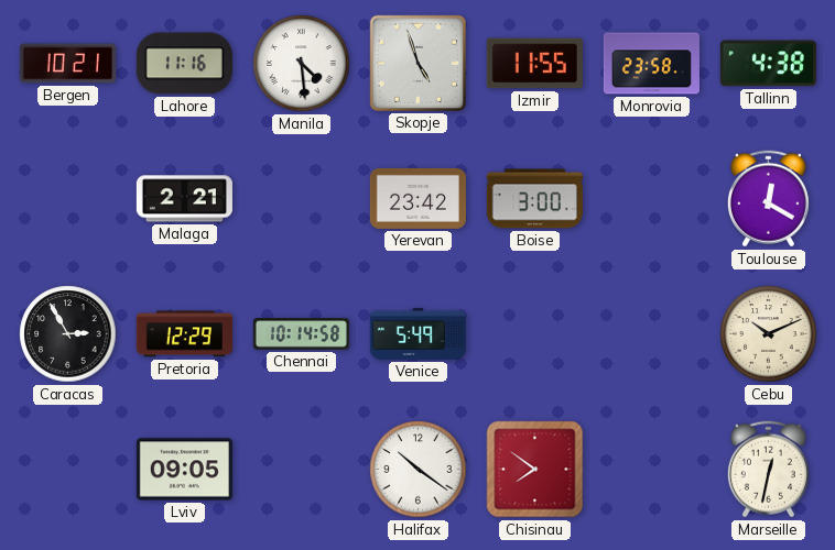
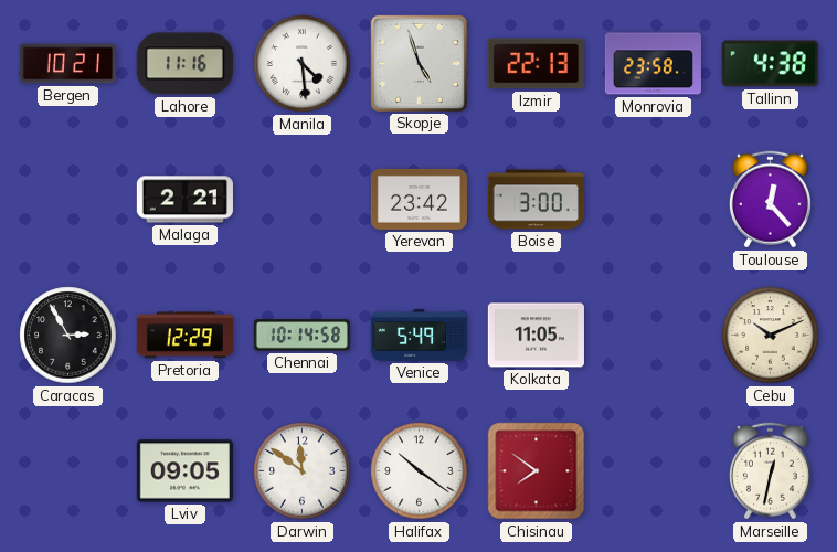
Izmir: 11:55 -> 22:13
Toulouse: 12:20 -> 12:23
Kolkata: none -> 11:05
Darwin: none -> 11:51
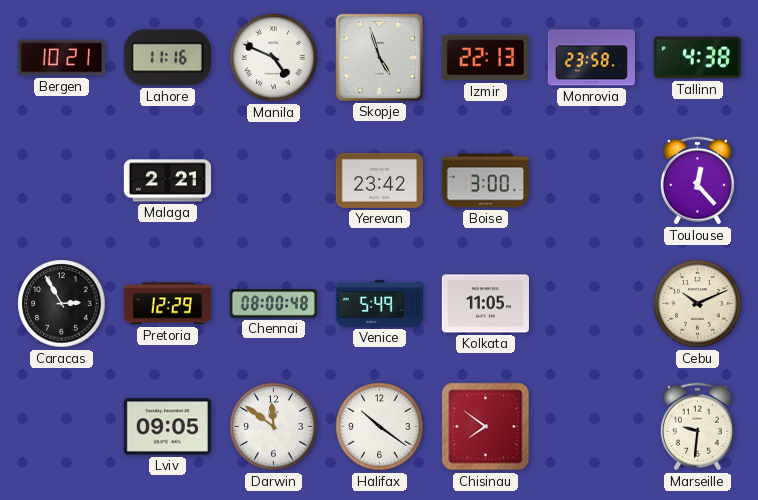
Manila: 4:29 -> 4:49
Chennai: 10:14 -> 08:00
Marseille: 12:32 -> 9:31
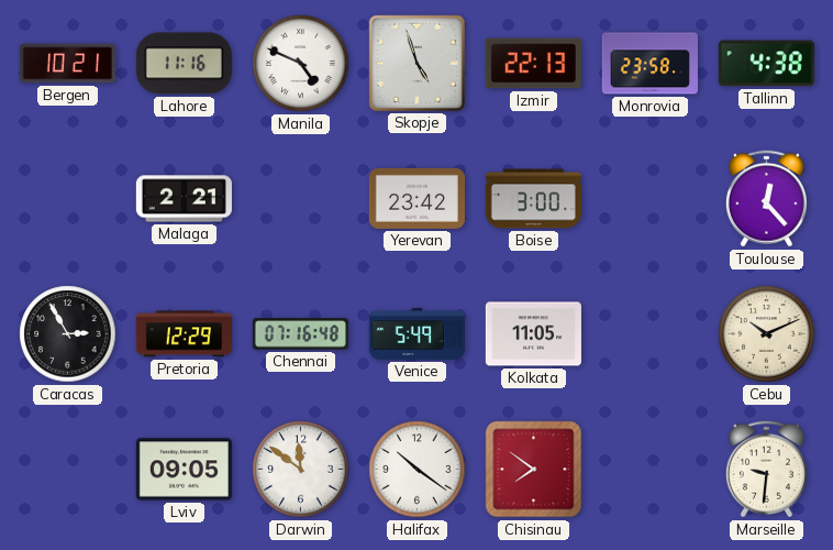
Chennai: 08:00 -> 07:16
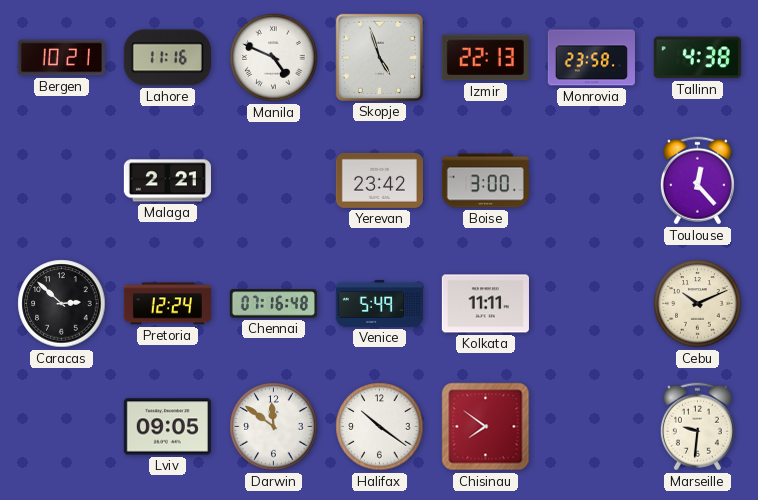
Caracas: 2:55 -> 2:52
Pretoria: 12:29 -> 12:24
Kolkata: 11:05 -> 11:11
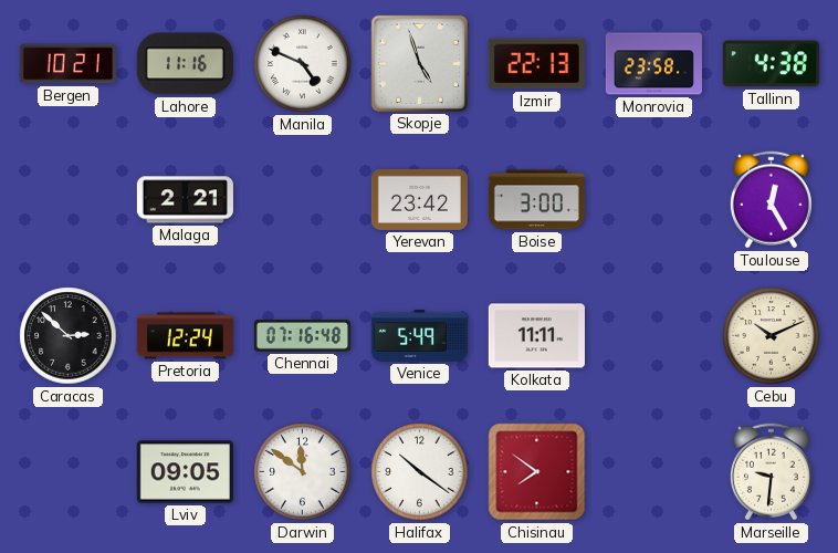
Toulouse: 12:23 -> 12:25
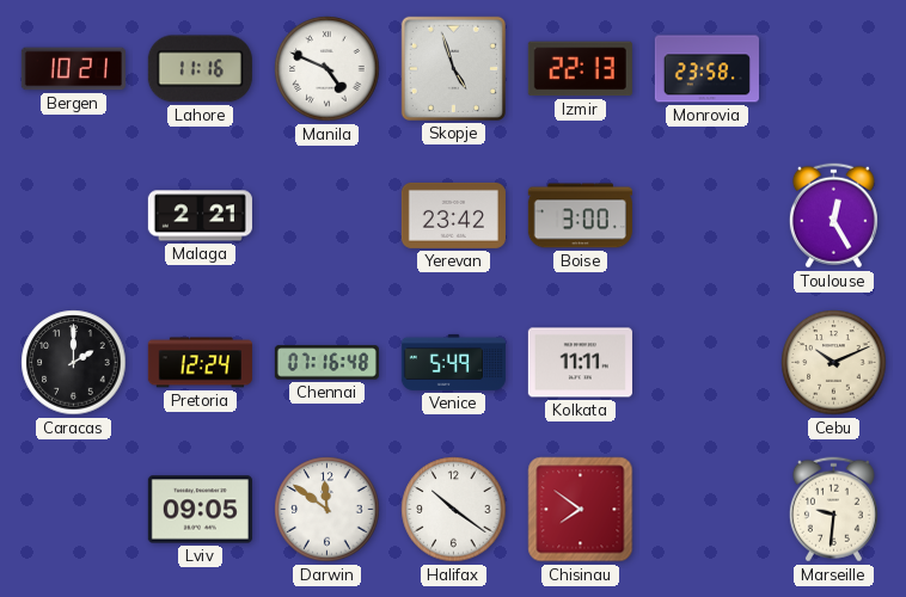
Tallinn: 4:38 -> none
Caracas: 2:52 -> 2:00
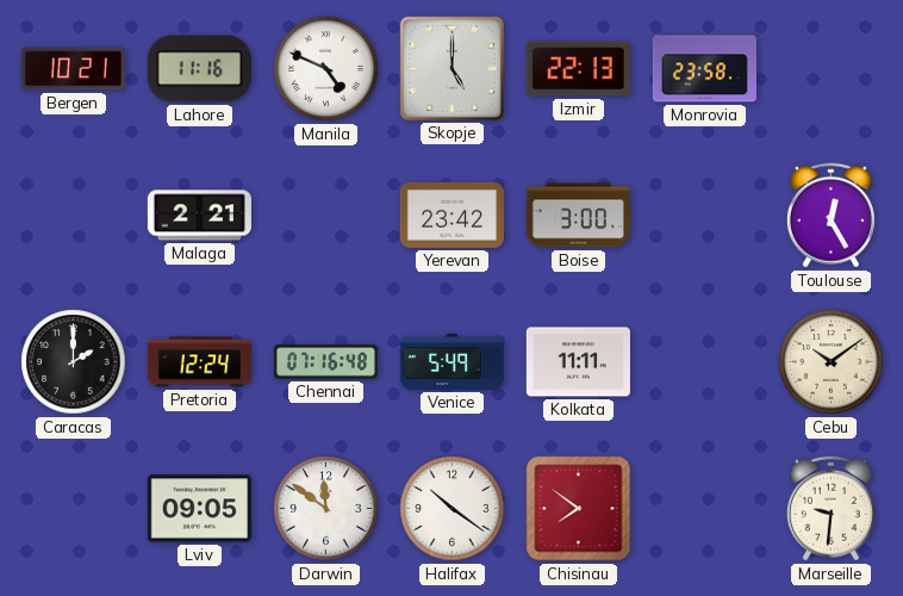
Skopje: 4:57 -> 5:00
Cebu: 10:11 -> 10:09
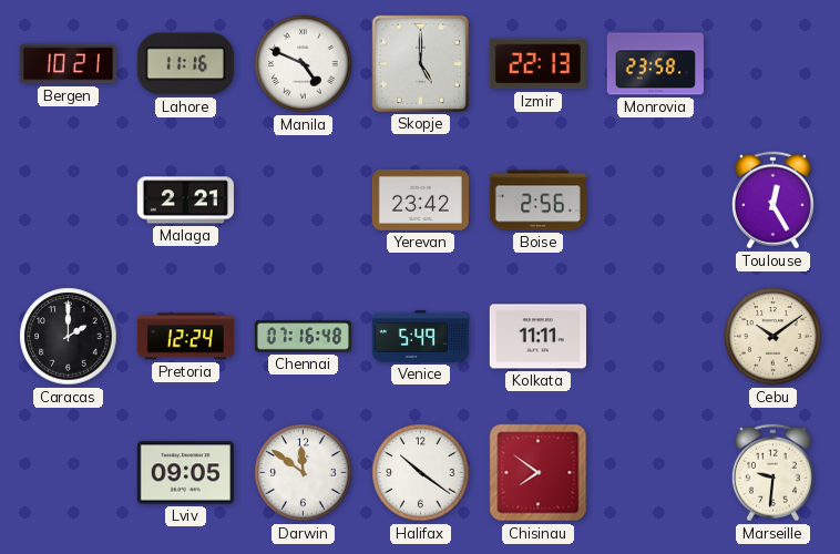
Boise: 3:00 -> 2:56
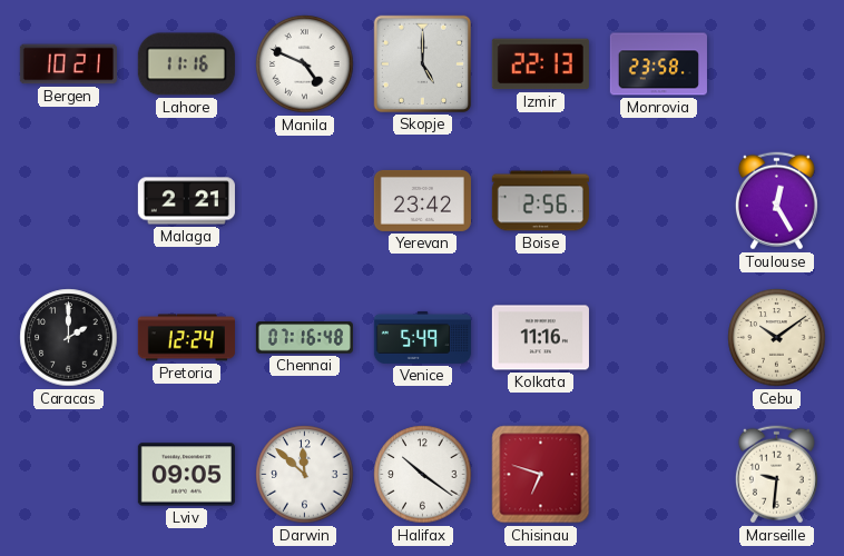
Kolkata: 11:11 -> 11:16
Darwin: 11:51 -> 11:52
Chisinau: 7:51 -> 6:48
